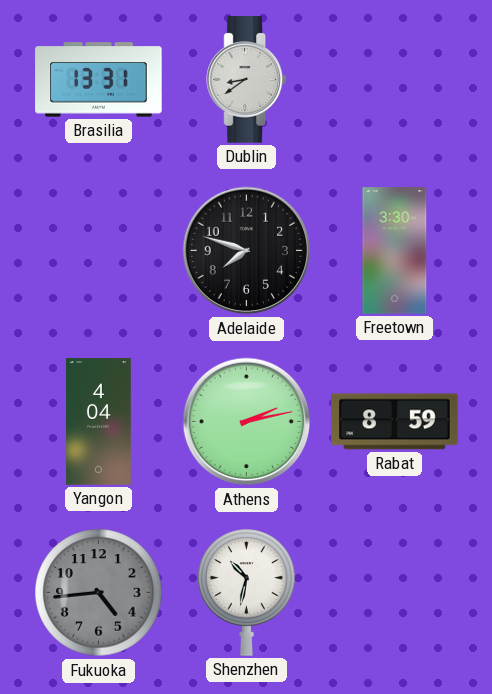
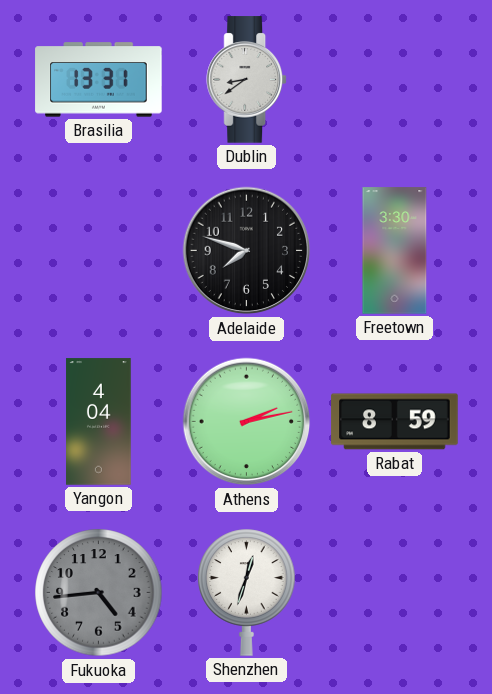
Shenzhen: 10:32 -> 12:33
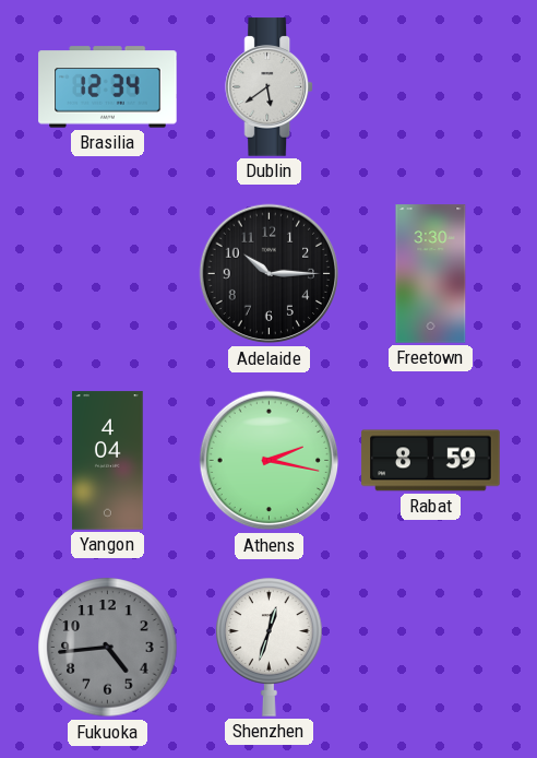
Brasilia: 13:31 -> 12:34
Dublin: 8:39 -> 5:39
Adelaide: 7:48 -> 10:15
Athens: 2:13 -> 2:17
